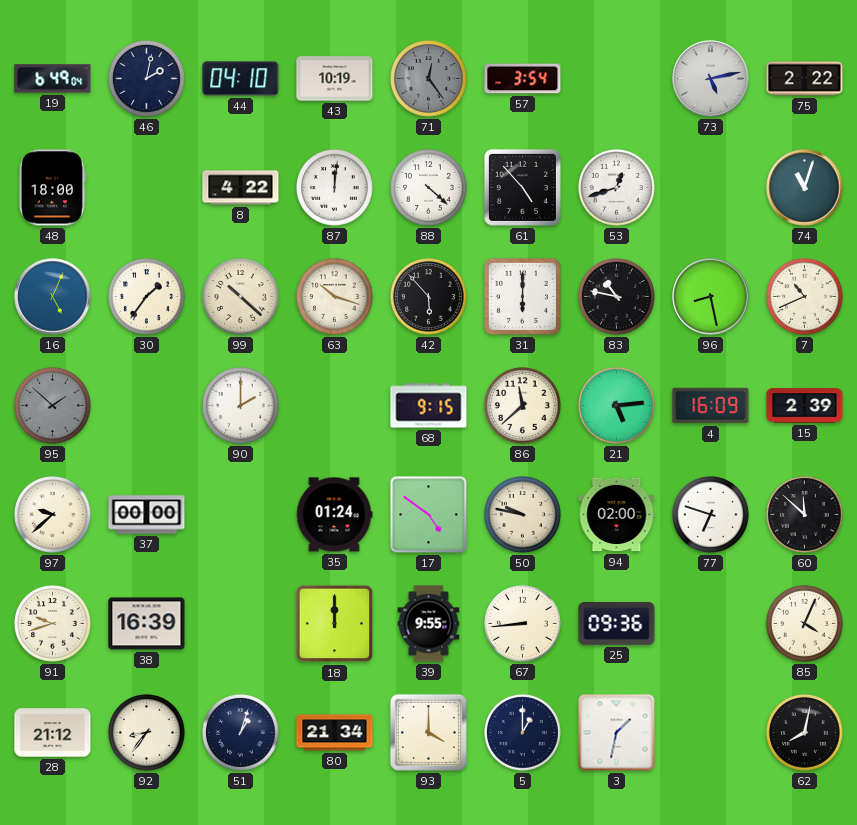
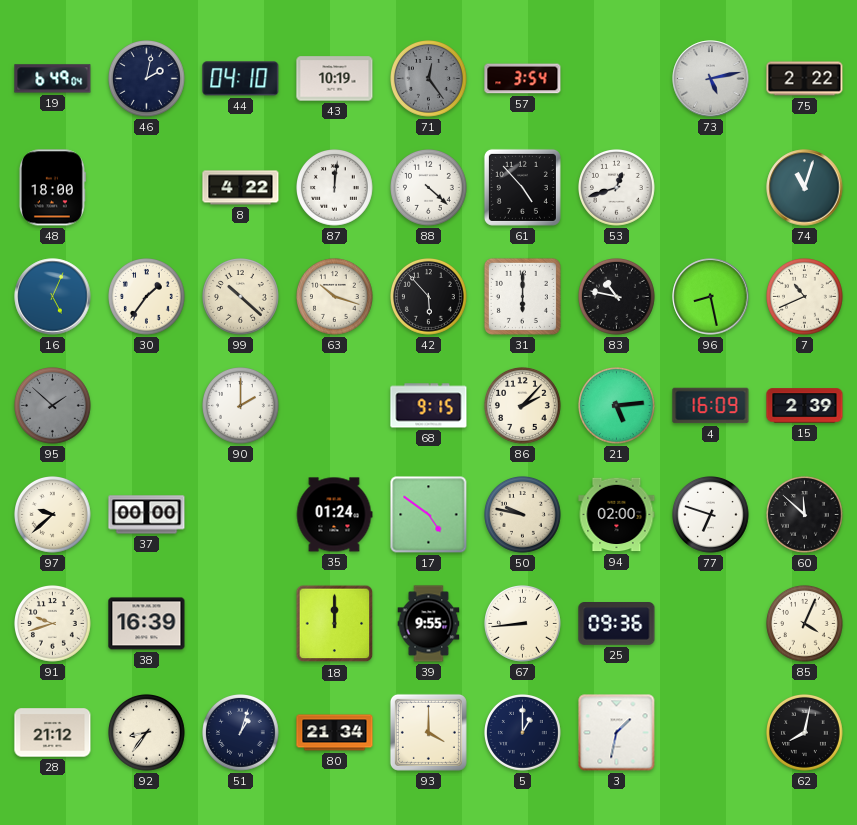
86: 11:38 -> 2:07
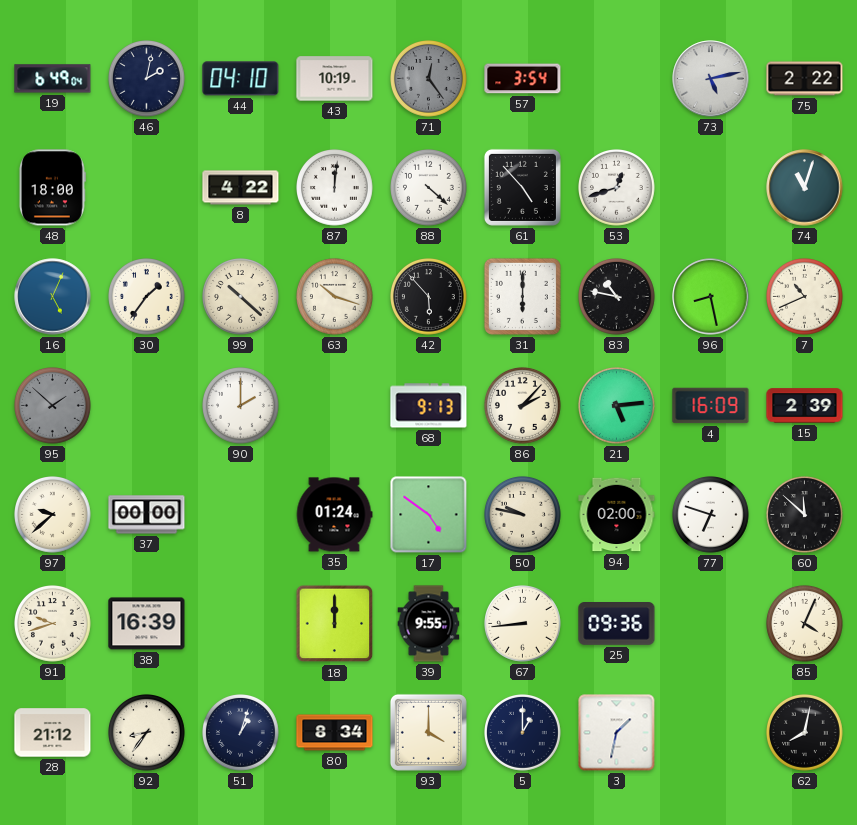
68: 9:15 -> 9:13
80: 21:34 -> 8:34
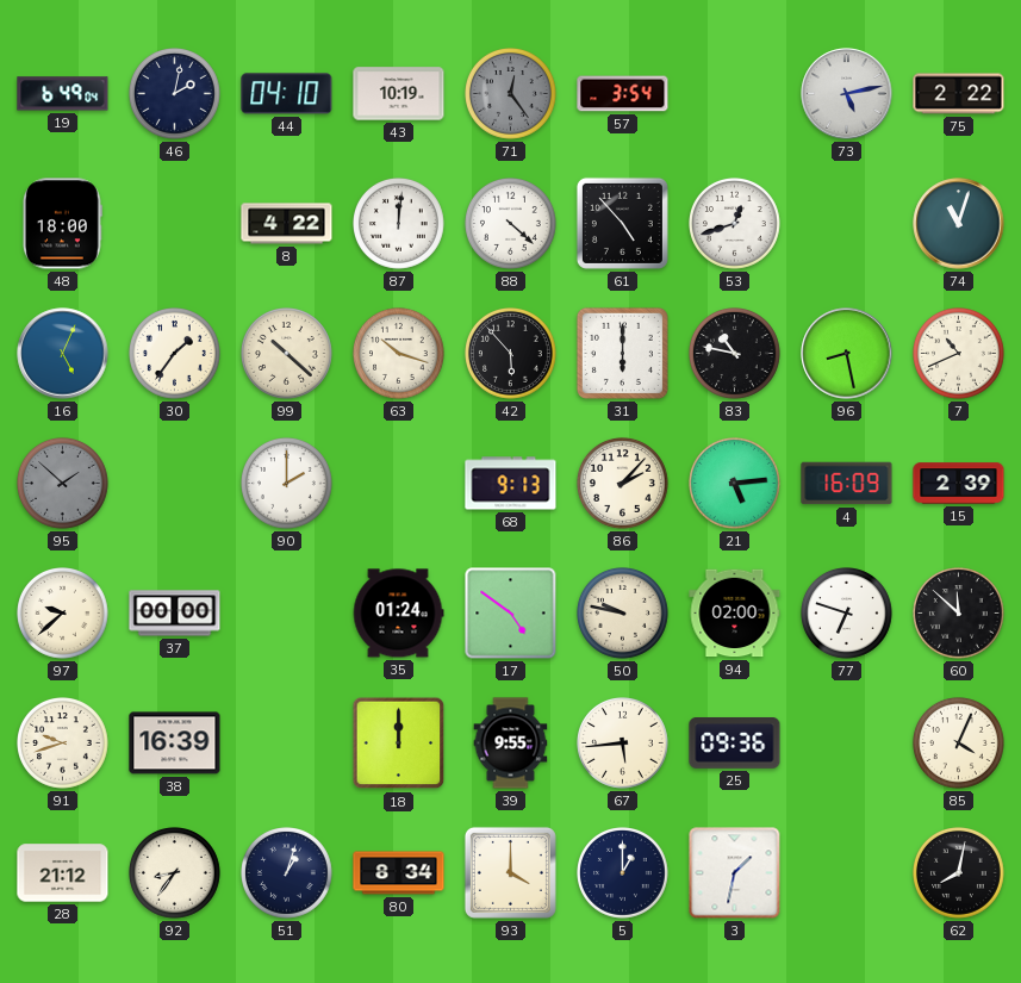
67: 8:44 -> 5:44
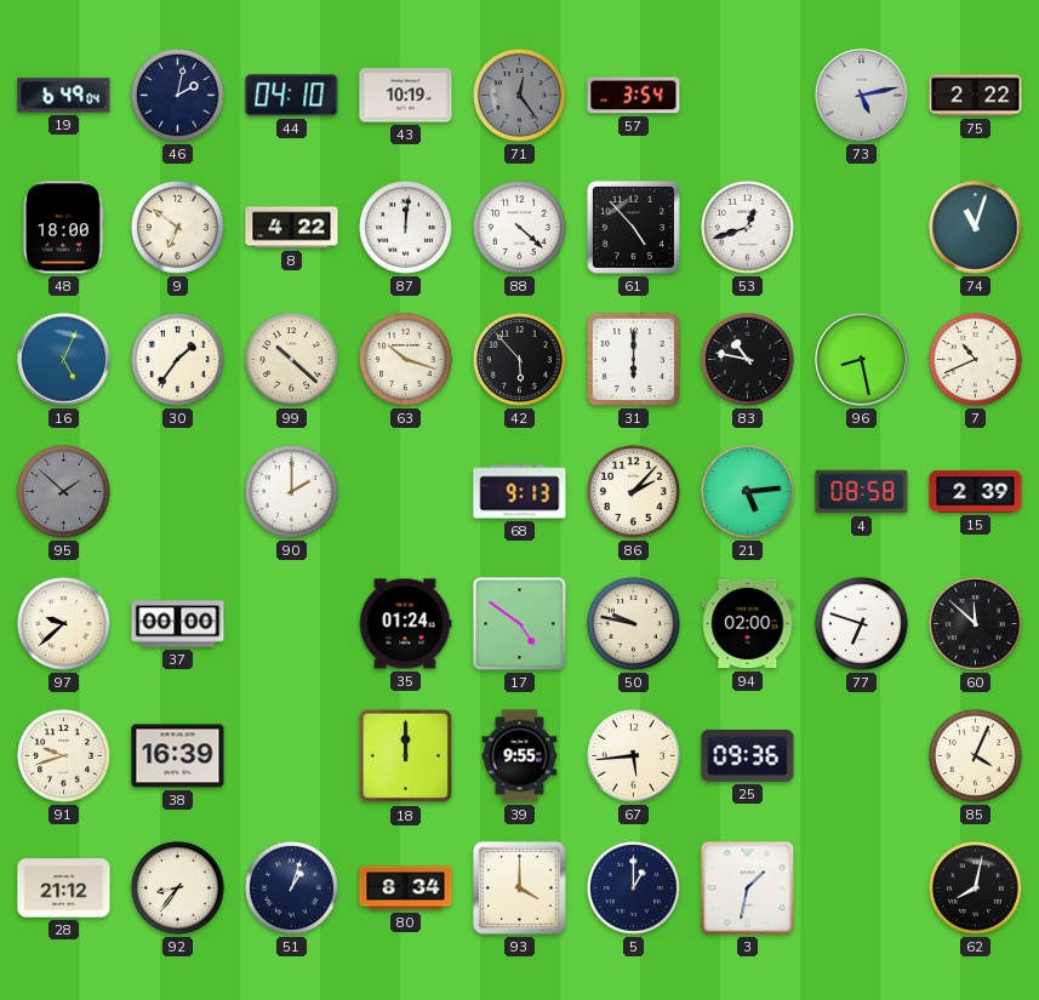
9: none -> 6:51
4: 16:09 -> 08:58
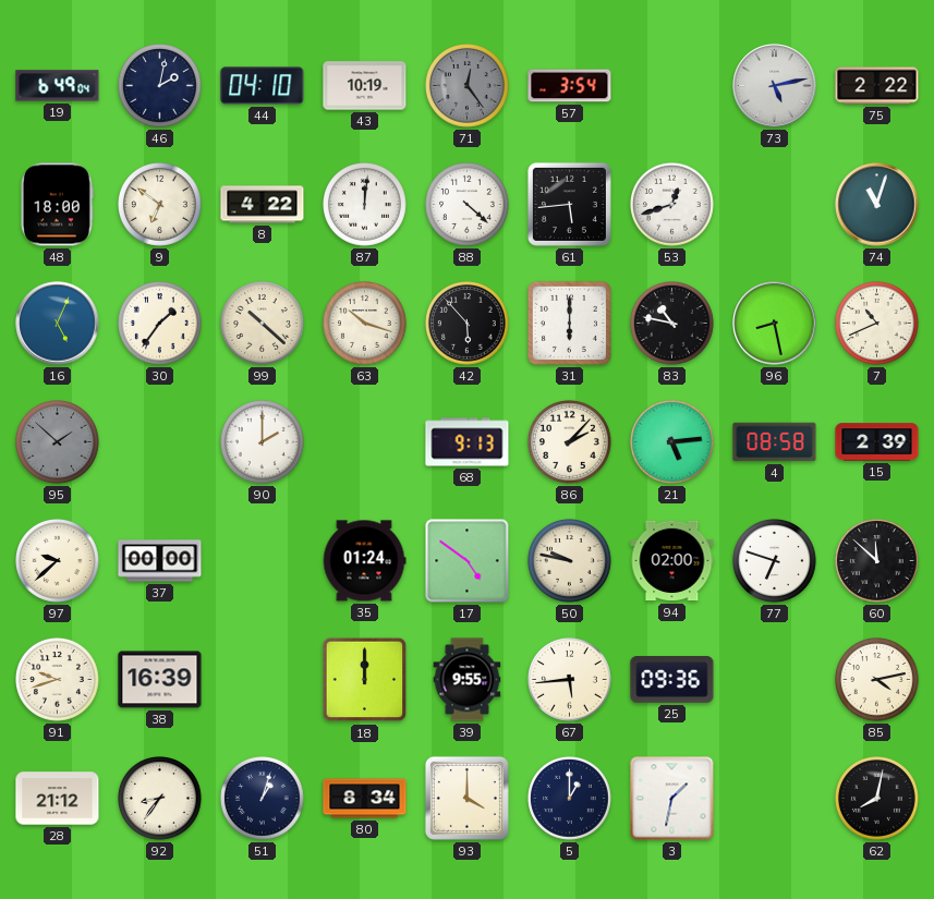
61: 4:53 -> 5:44
85: 4:04 -> 4:13
